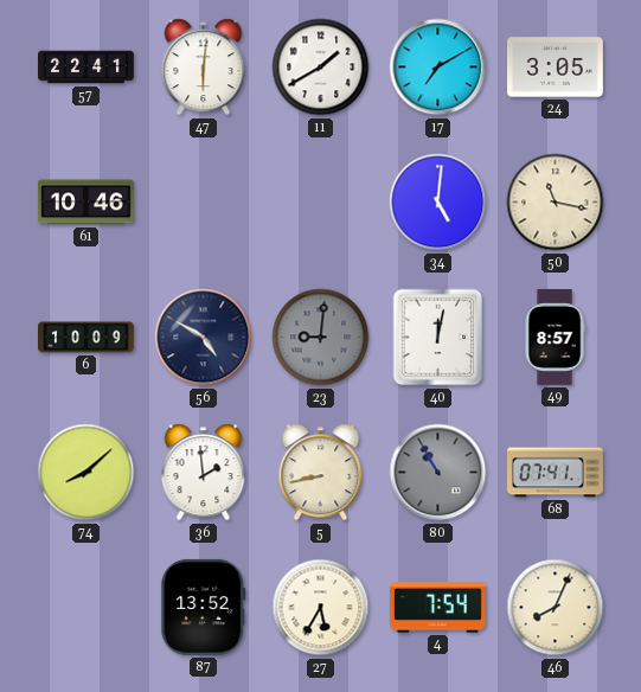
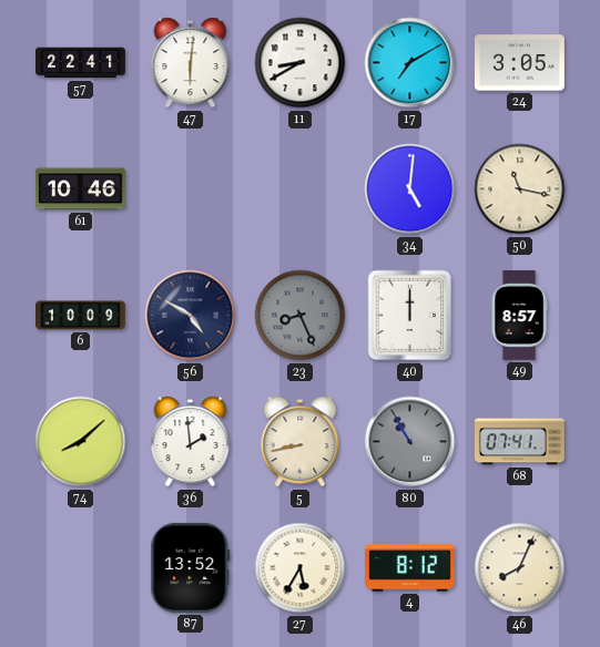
11: 1:40 -> 8:40
23: 9:01 -> 8:26
40: 12:02 -> 12:00
4: 7:54 -> 8:12
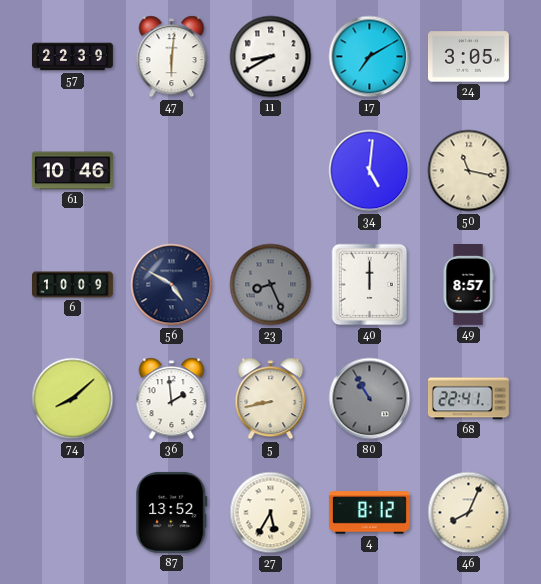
57: 22:41 -> 22:39
68: 07:41 -> 22:41
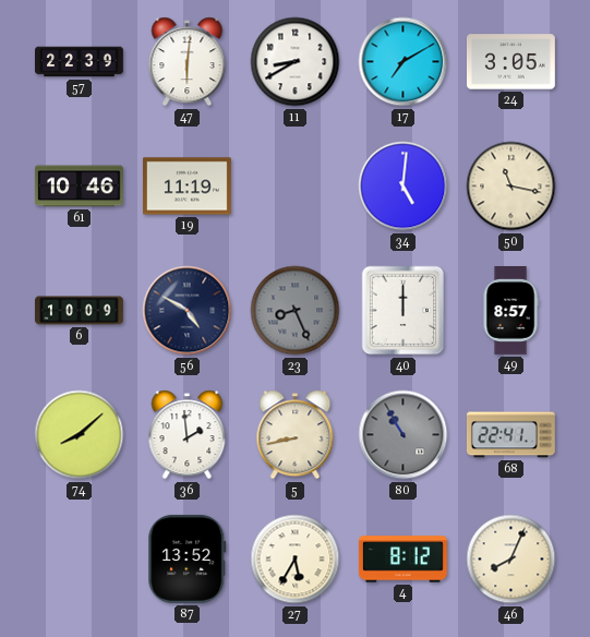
19: none -> 11:19
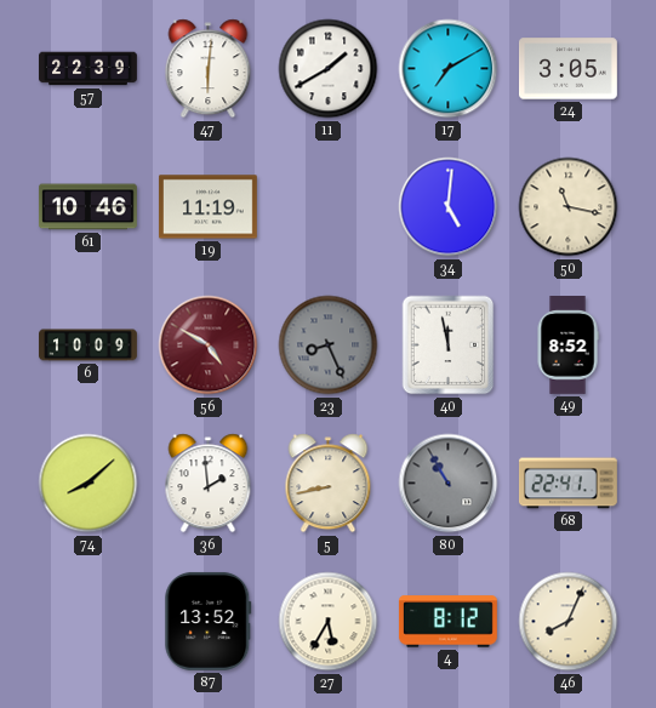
11: 8:40 -> 1:40
56 dial: navy -> burgundy
40: 12:00 -> 11:58
49: 8:57 -> 8:52
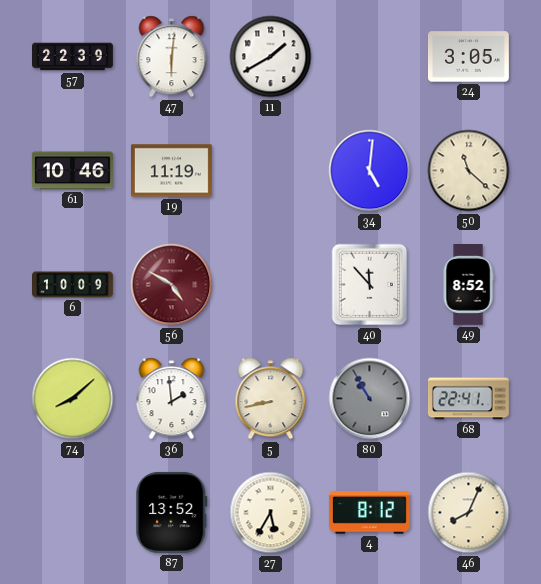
17: 7:10 -> none
50: 11:17 -> 11:22
23: 8:26 -> none
40: 11:58 -> 11:53
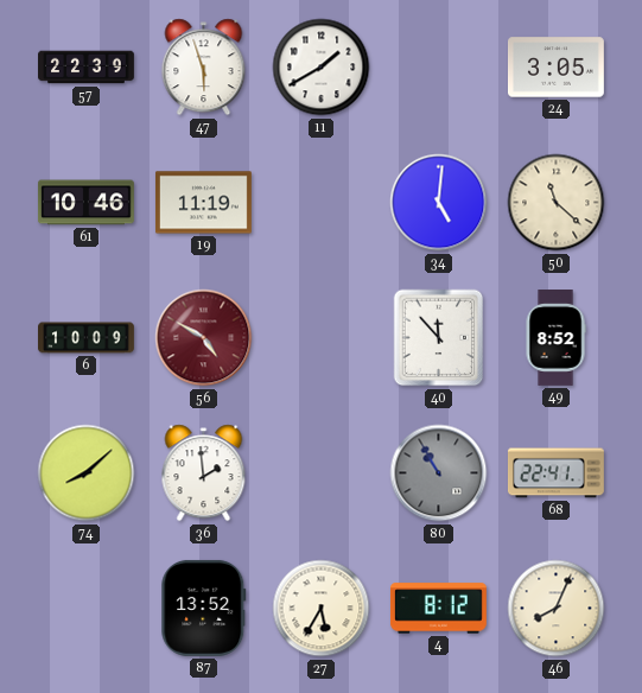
47: 6:01 -> 5:57
5: 8:43 -> none
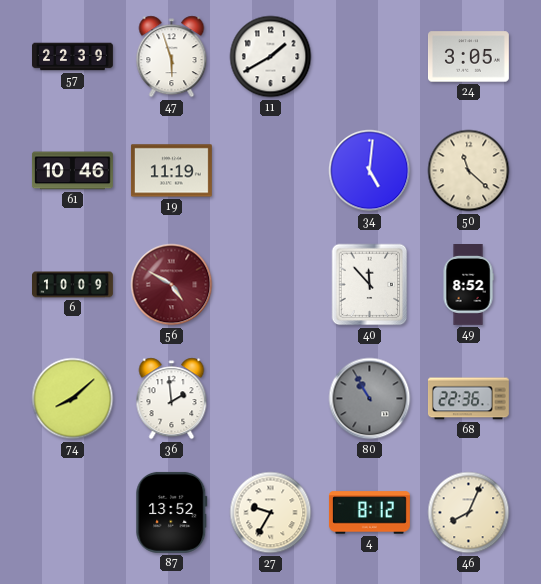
68: 22:41 -> 22:36
27: 5:35 -> 9:35
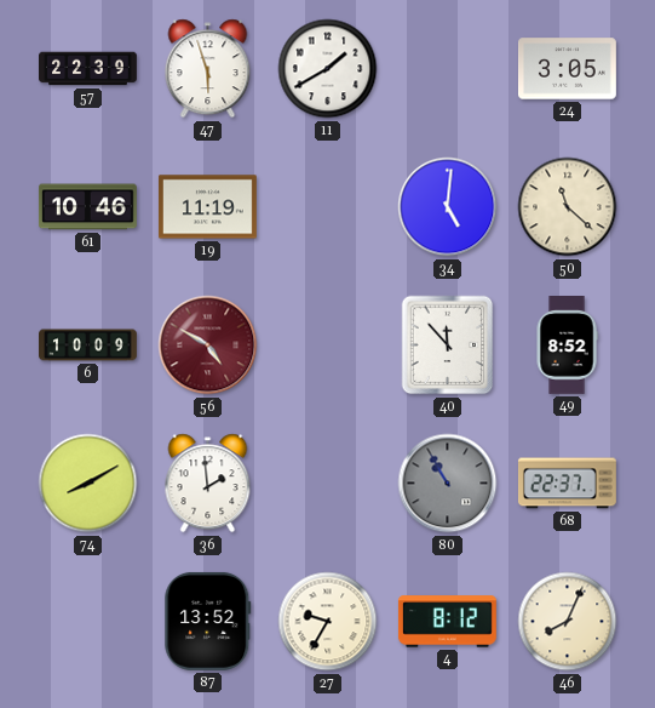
74: 8:08 -> 8:10
68: 22:36 -> 22:37
